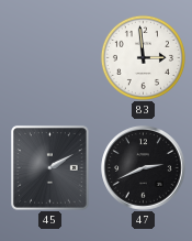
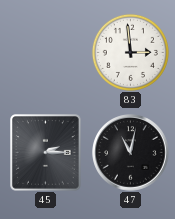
45: 2:10 -> 2:15
47: 2:41 -> 11:02
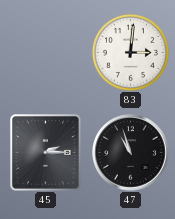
83: 2:59 -> 3:01
47: 11:02 -> 10:57
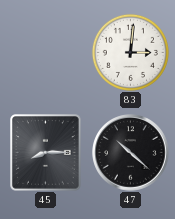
45: 2:15 -> 8:15
47: 10:57 -> 10:22
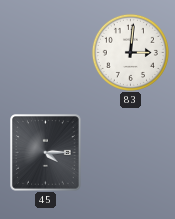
45: 8:15 -> 4:15
47: 10:22 -> none
